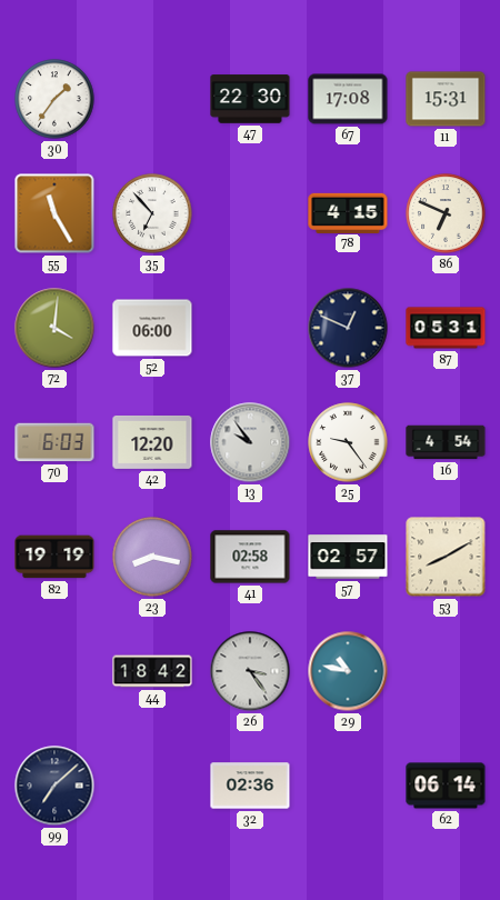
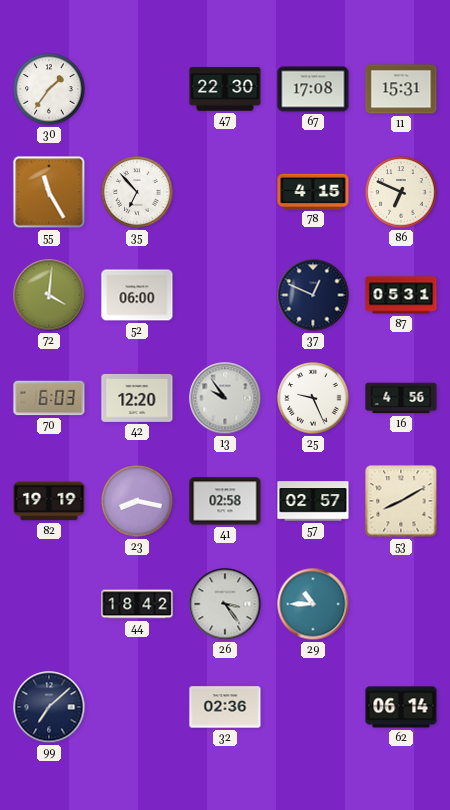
25: 9:24 -> 9:26
16: 4:54 -> 4:56
29: 10:47 -> 10:45
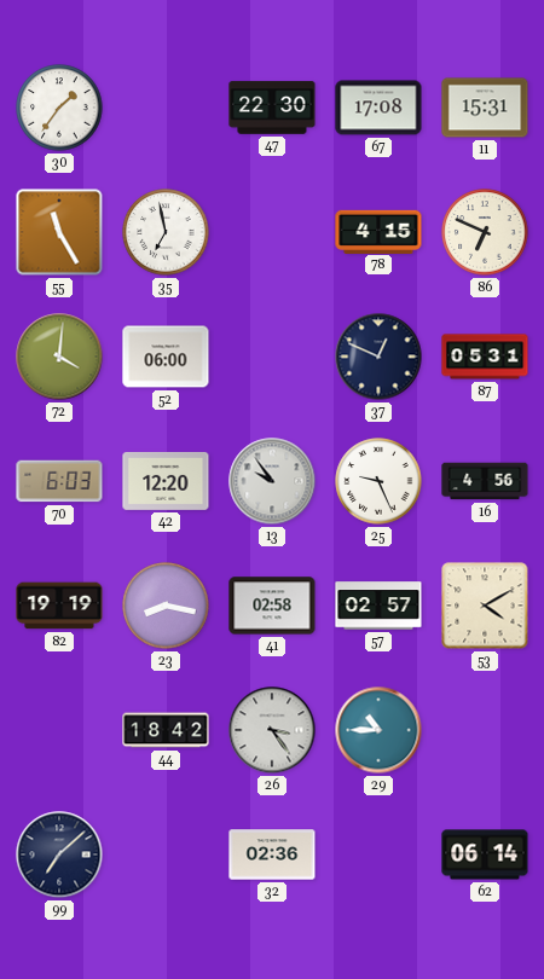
35: 6:53 -> 6:58
53: 8:10 -> 4:10
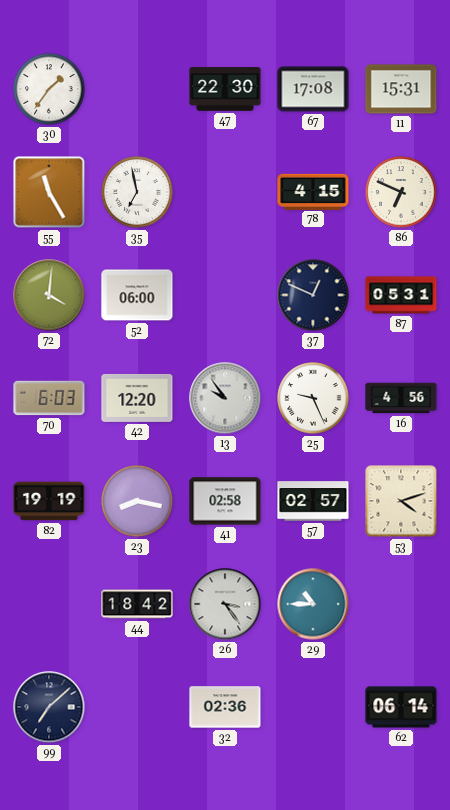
53: 4:10 -> 4:12
